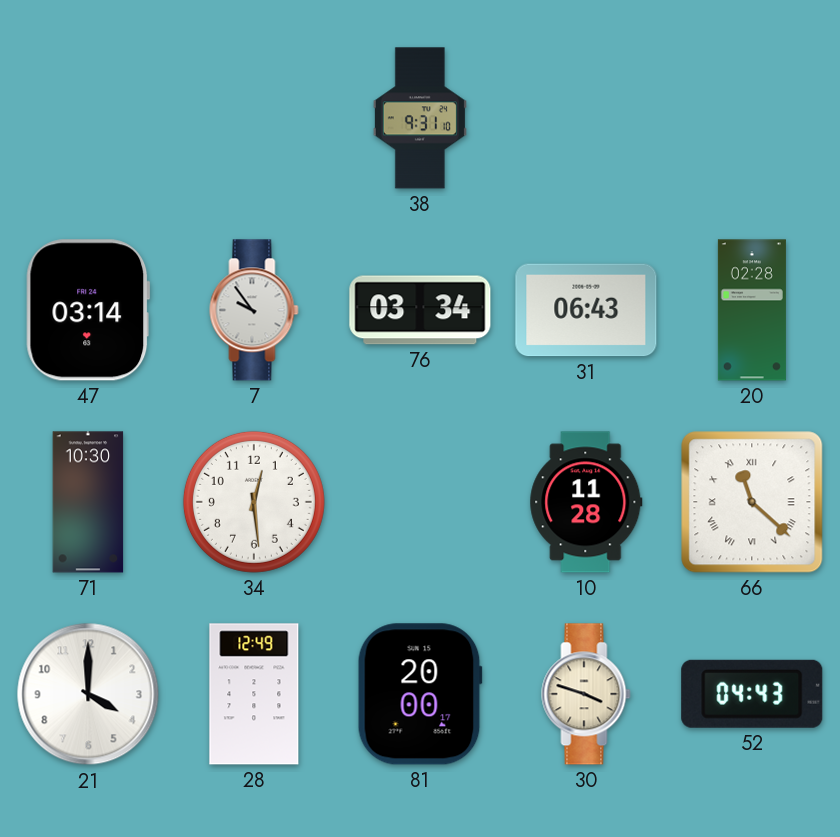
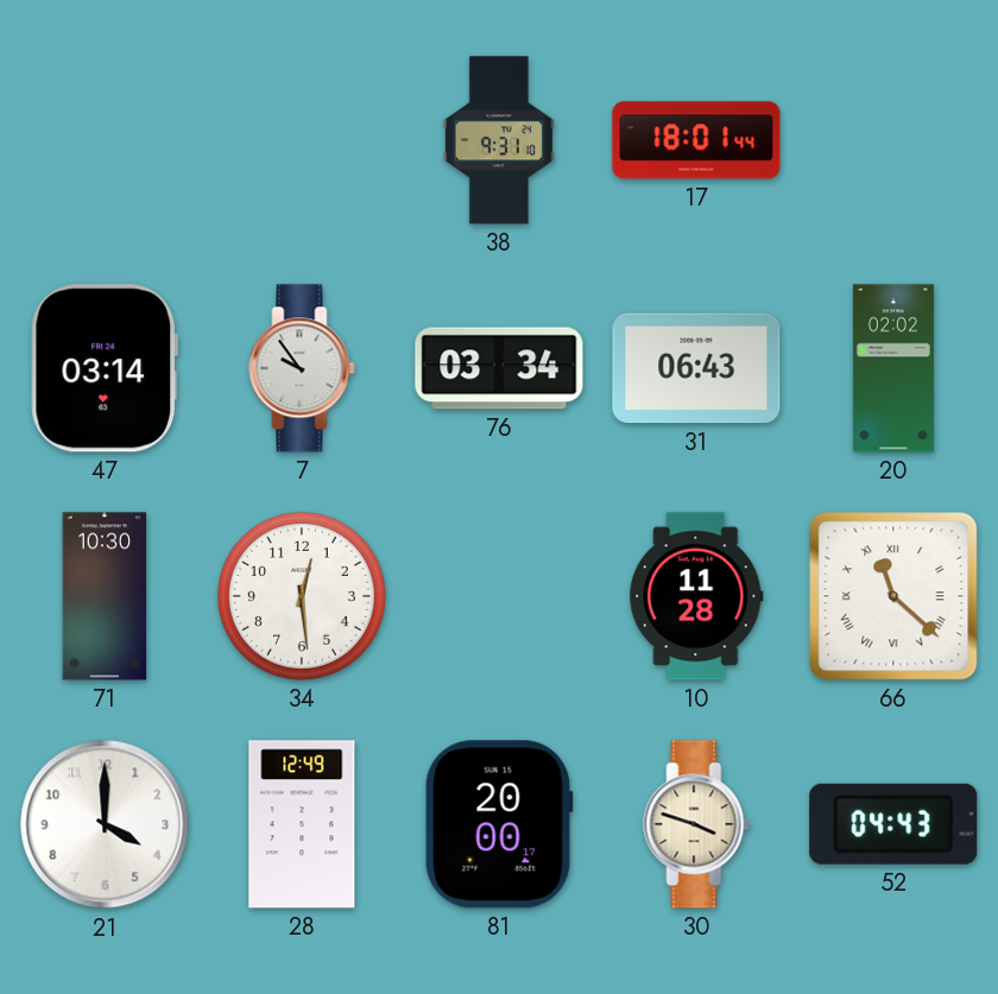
17: none -> 18:01
20: 02:28 -> 02:02
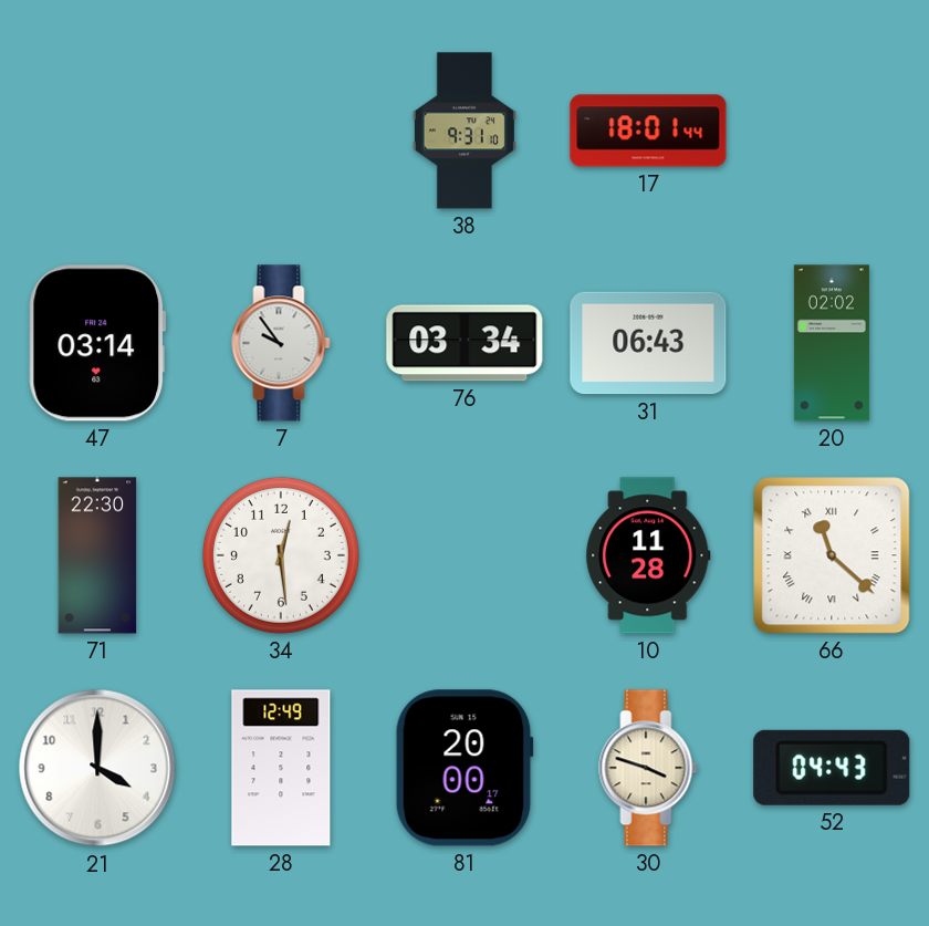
71: 10:30 -> 22:30
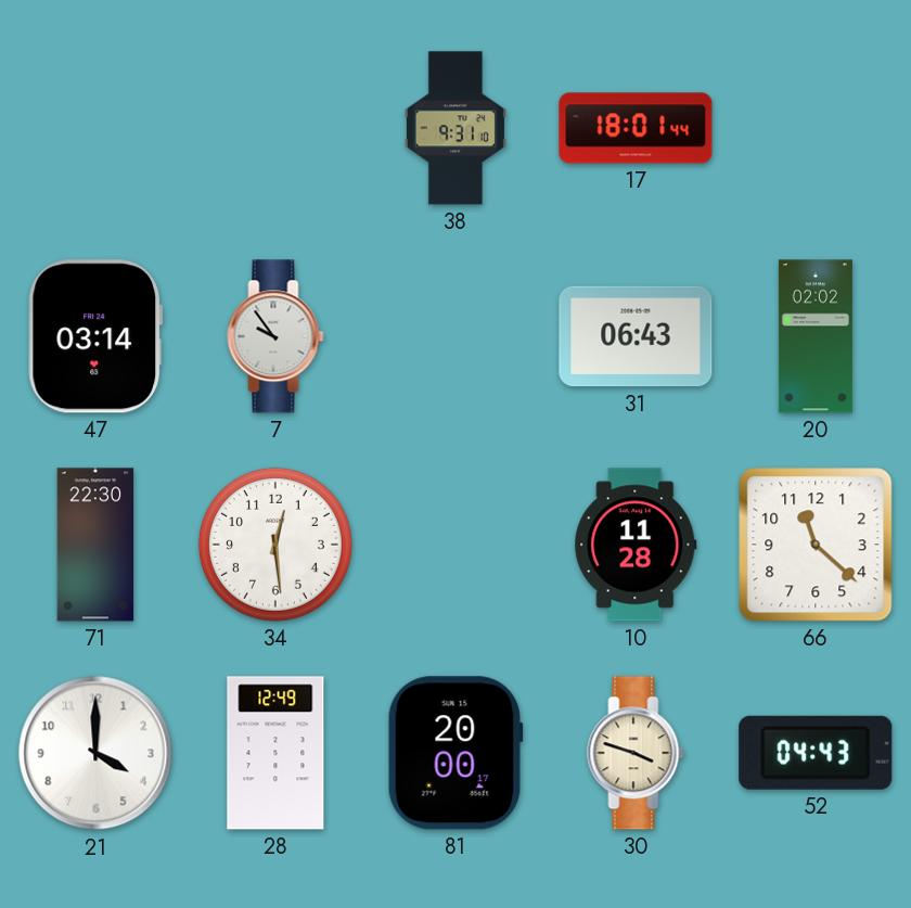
76: 03:34 -> none
66 numerals: Roman -> Arabic
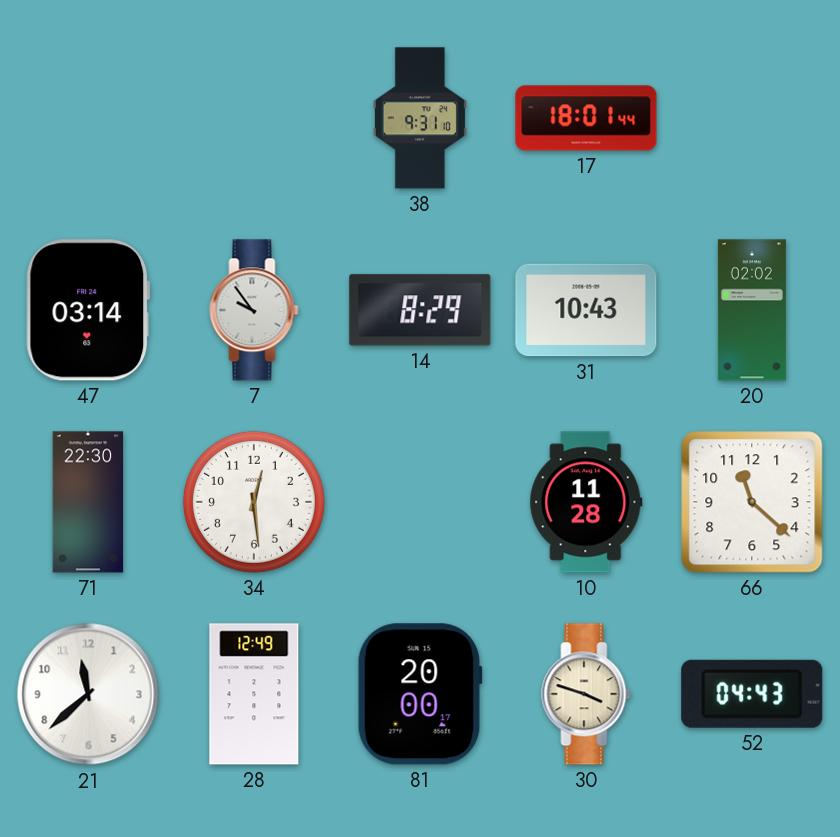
14: none -> 8:29
31: 06:43 -> 10:43
21: 4:00 -> 11:38
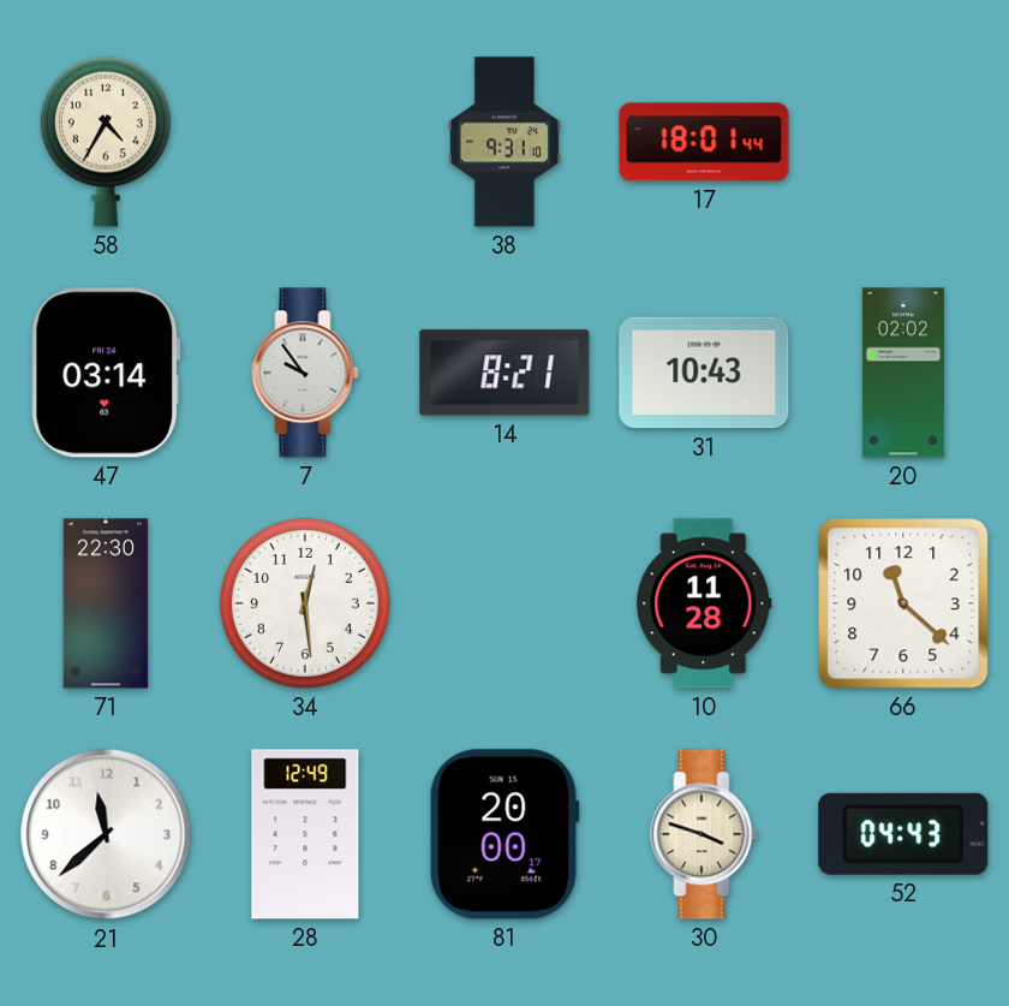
58: none -> 4:35
14: 8:29 -> 8:21
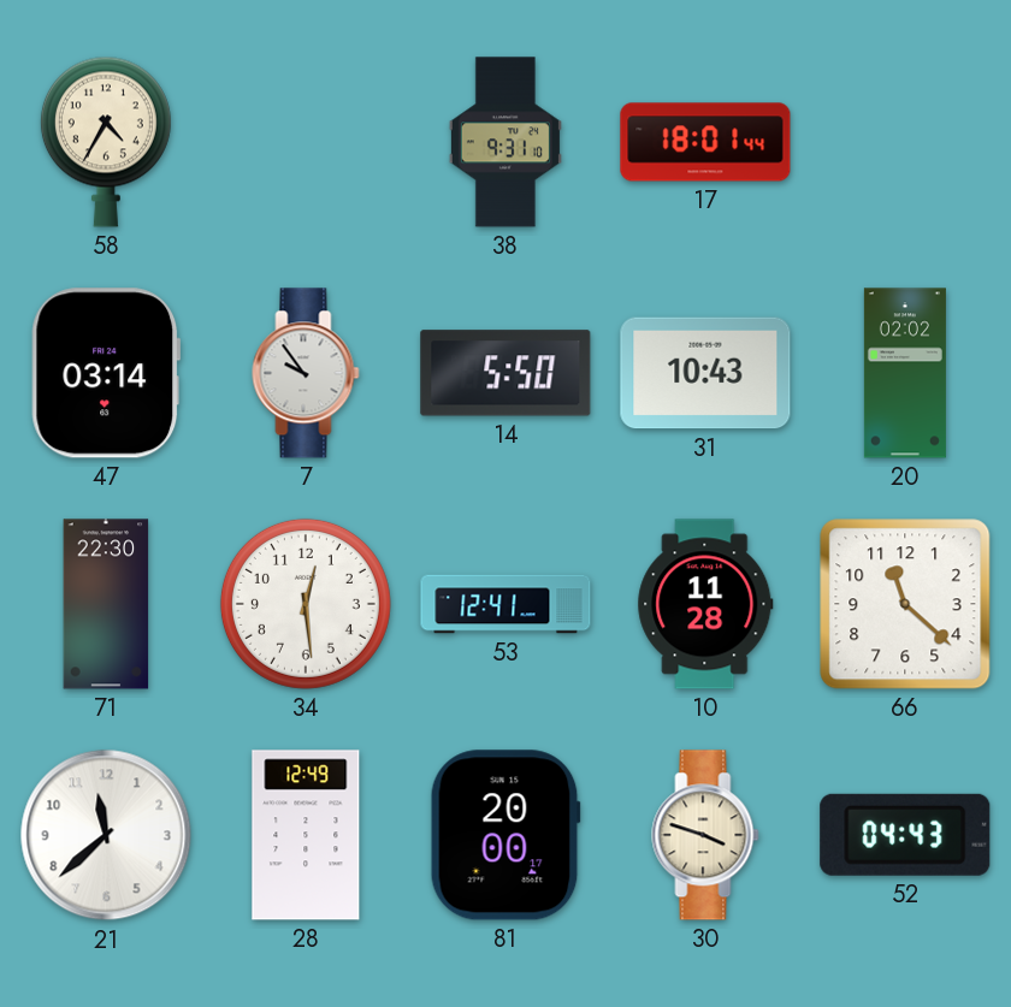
14: 8:21 -> 5:50
53: none -> 12:41
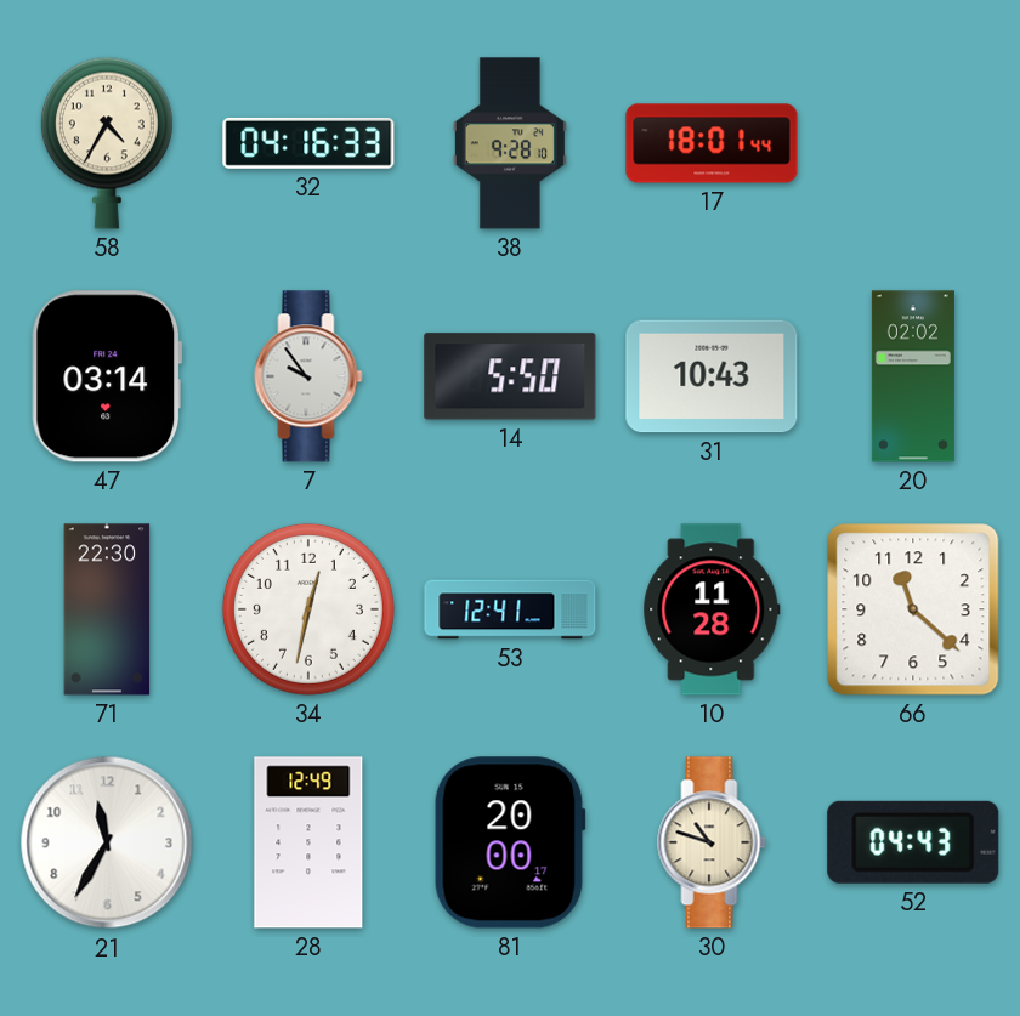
32: none -> 04:16
38: 9:31 -> 9:28
34: 12:29 -> 12:32
21: 11:38 -> 11:35
30: 3:48 -> 10:48
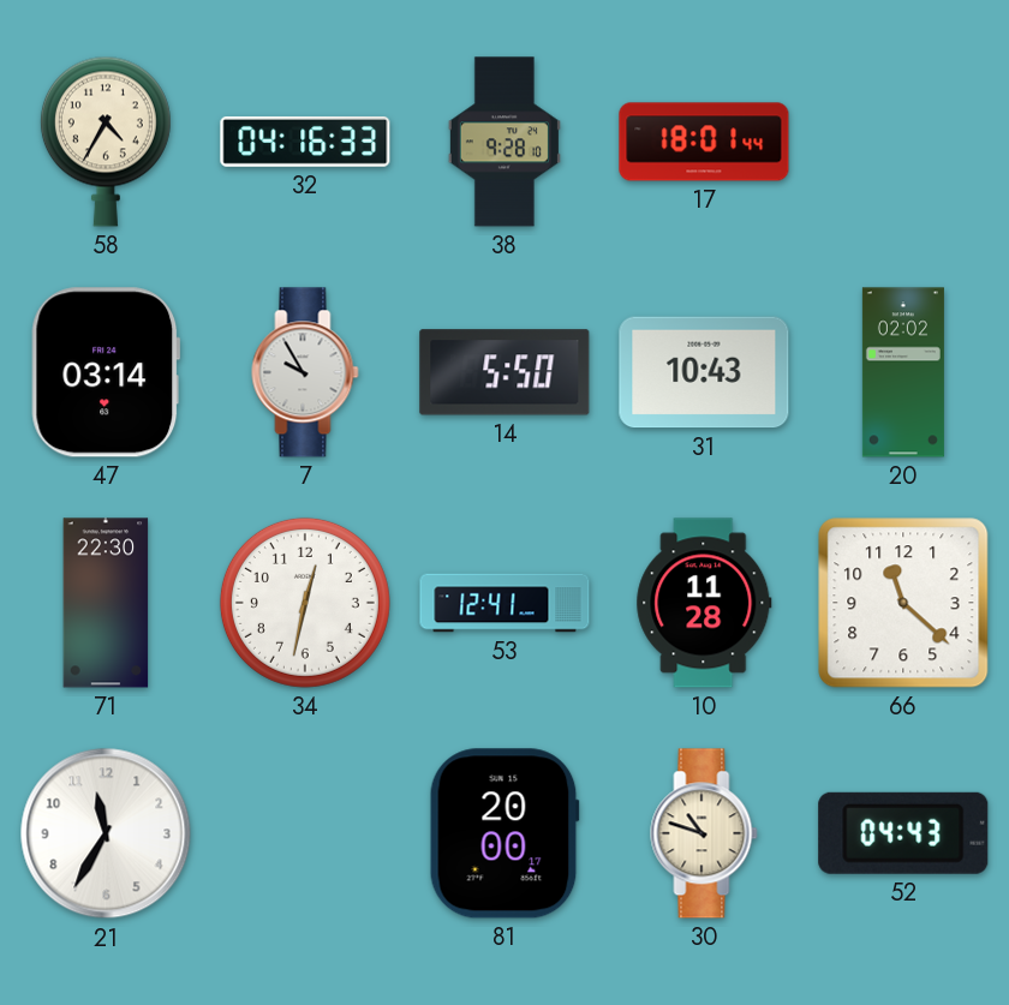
7: 9:54 -> 9:55
28: 12:49 -> none
